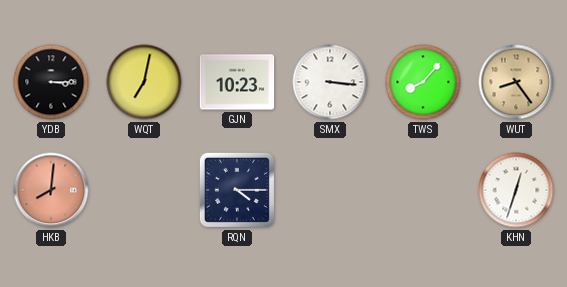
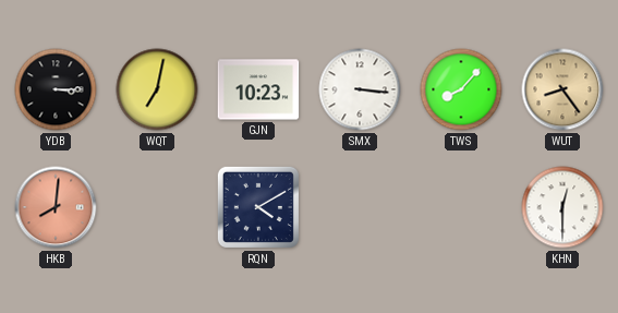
RQN: 4:15 -> 4:10
KHN: 12:33 -> 12:30
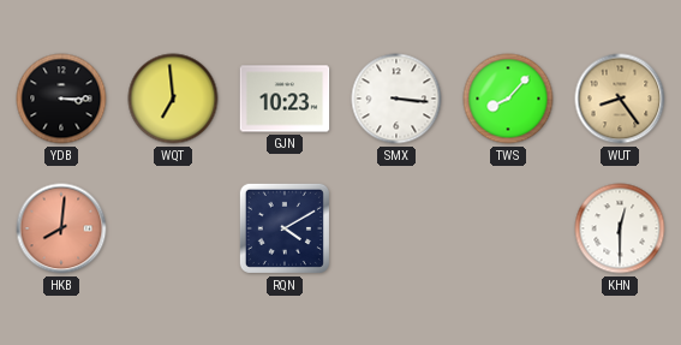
WQT: 7:02 -> 6:59
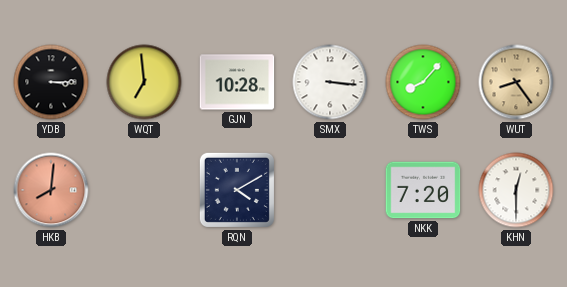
GJN: 10:23 -> 10:28
NKK: none -> 7:20
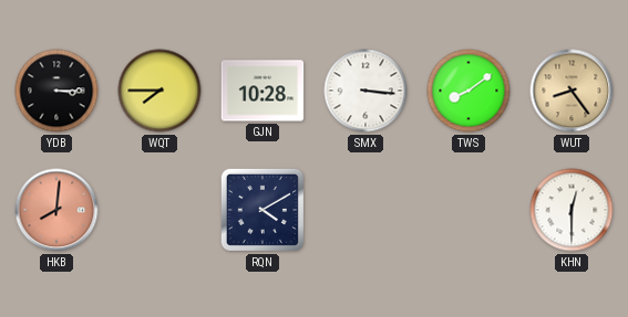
WQT: 6:59 -> 7:45
TWS: 8:07 -> 8:09
NKK: 7:20 -> none
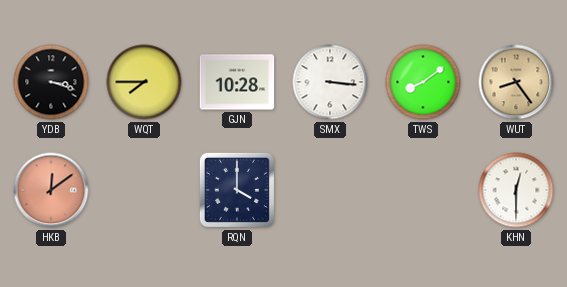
YDB: 3:15 -> 3:18
HKB: 8:01 -> 12:09
RQN: 4:10 -> 4:00
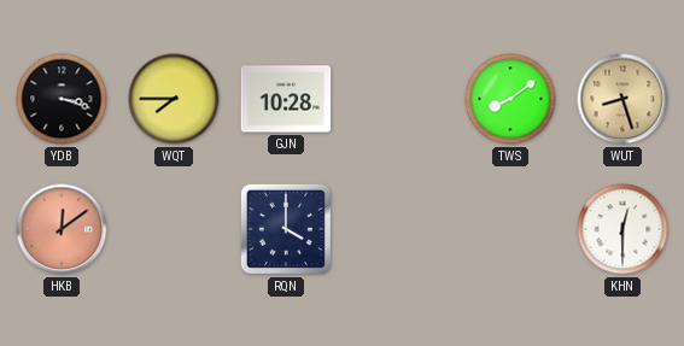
SMX: 3:16 -> none
WUT: 8:24 -> 8:27
